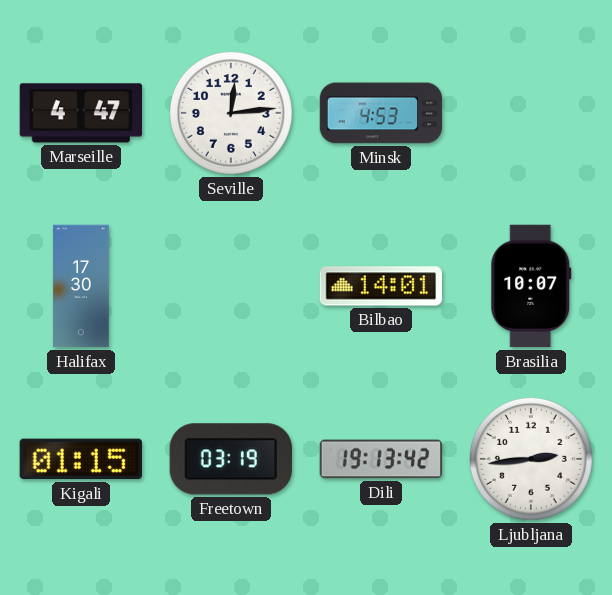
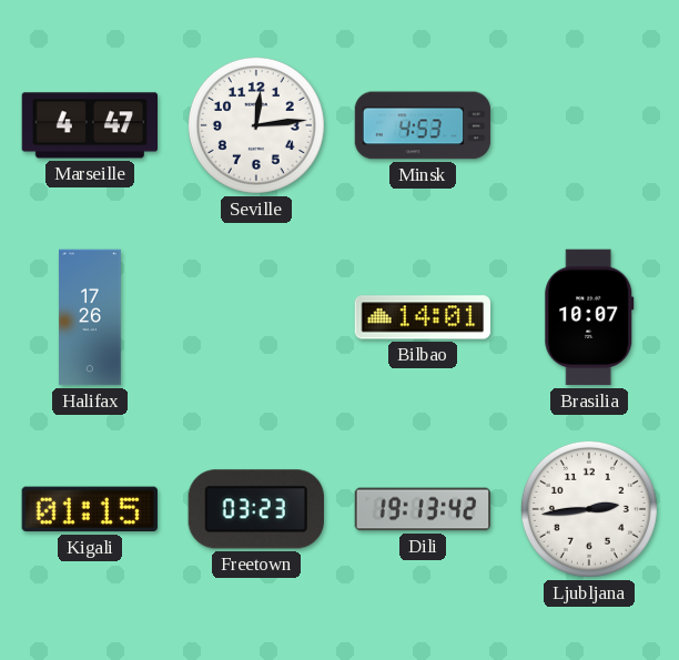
Halifax: 17:30 -> 17:26
Freetown: 03:19 -> 03:23
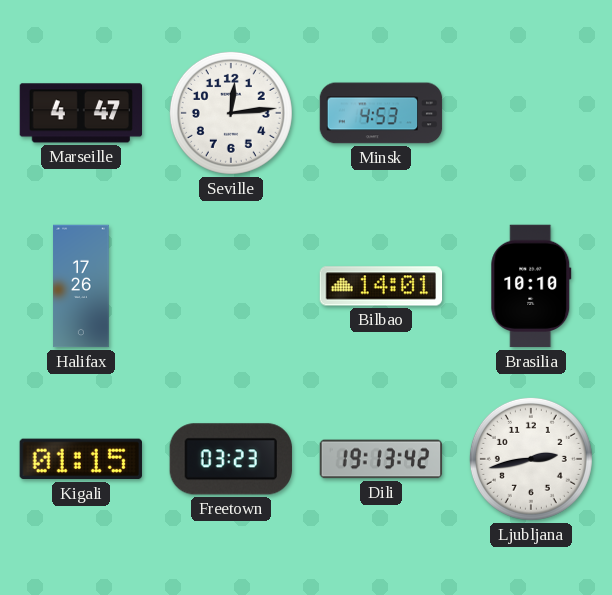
Brasilia: 10:07 -> 10:10
Ljubljana: 2:44 -> 2:43
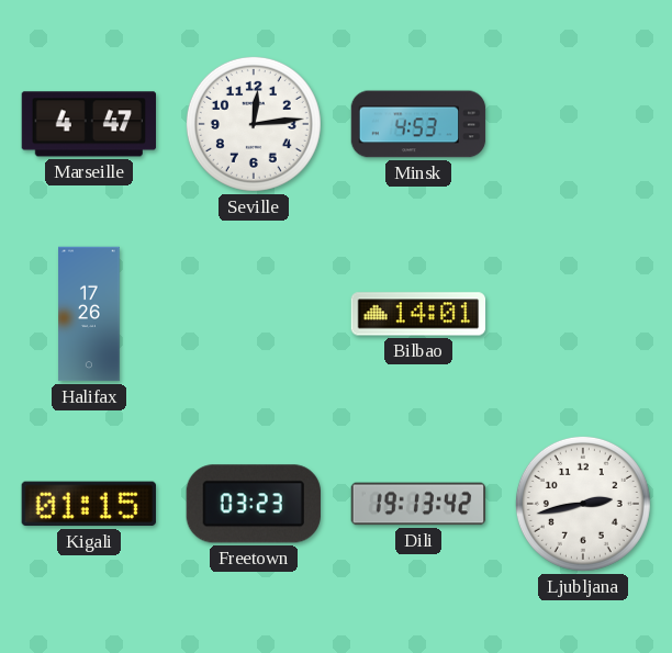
Brasilia: 10:10 -> none
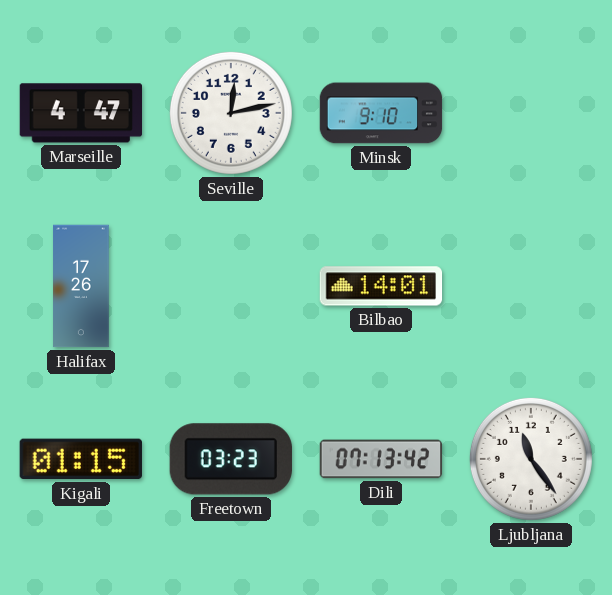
Seville: 12:14 -> 12:13
Minsk: 4:53 -> 9:10
Dili: 19:13 -> 07:13
Ljubljana: 2:43 -> 11:24
